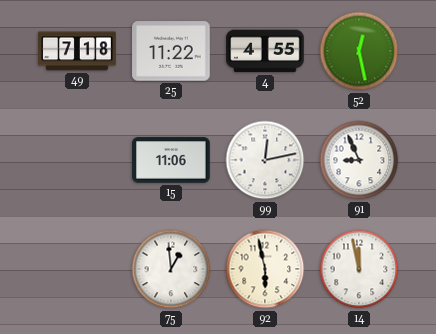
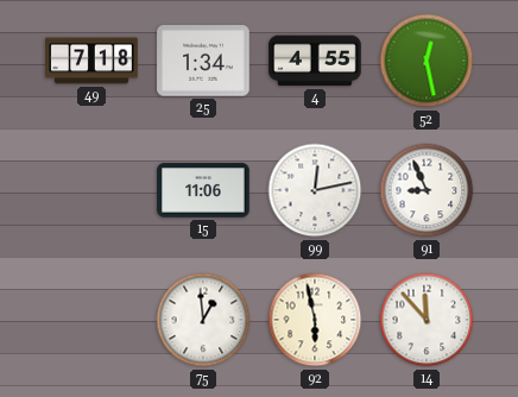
25: 11:22 -> 1:34
14: 11:58 -> 11:53
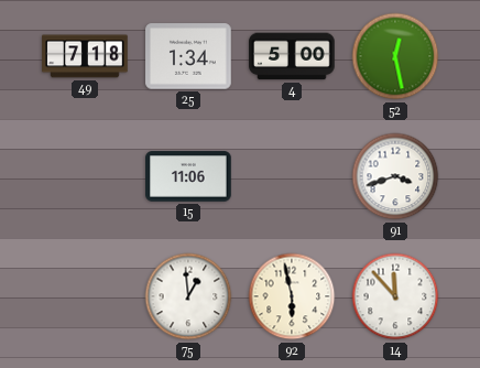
4: 4:55 -> 5:00
99: 12:13 -> none
91: 8:56 -> 3:42
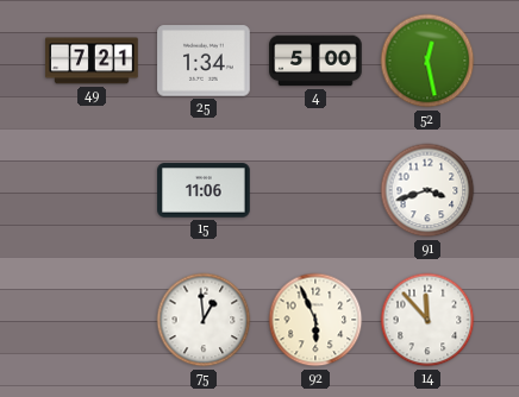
49: 7:18 -> 7:21
92: 5:58 -> 5:56
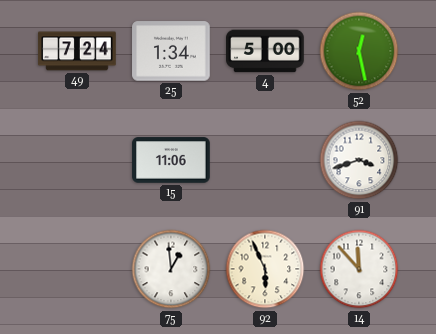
49: 7:21 -> 7:24
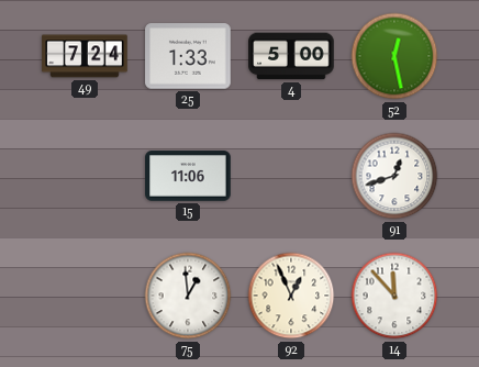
25: 1:34 -> 1:33
91: 3:42 -> 12:42
92: 5:56 -> 12:56
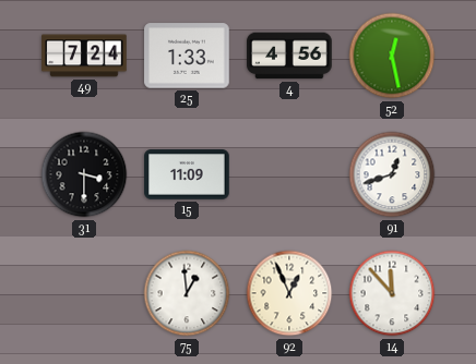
4: 5:00 -> 4:56
31: none -> 3:30
15: 11:06 -> 11:09
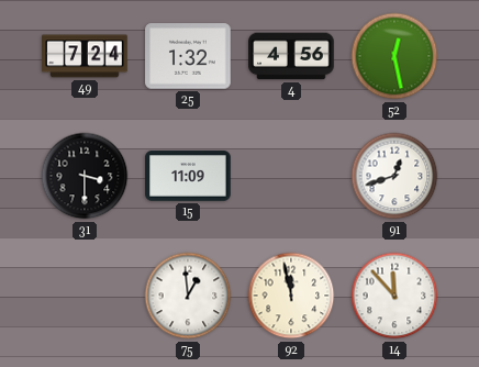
25: 1:33 -> 1:32
92: 12:56 -> 11:58
